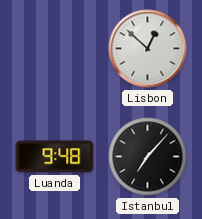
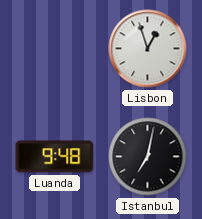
Lisbon: 12:52 -> 12:57
Istanbul: 7:07 -> 7:02
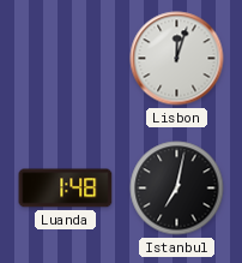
Lisbon: 12:57 -> 12:03
Luanda: 9:48 -> 1:48
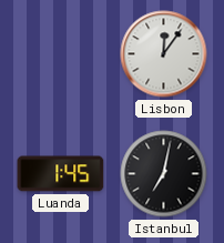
Lisbon: 12:03 -> 12:06
Luanda: 1:48 -> 1:45
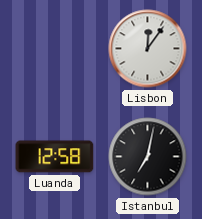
Luanda: 1:45 -> 12:58
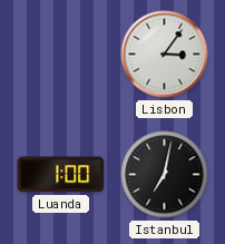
Lisbon: 12:06 -> 3:06
Luanda: 12:58 -> 1:00
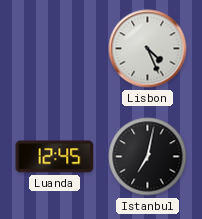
Lisbon: 3:06 -> 4:26
Luanda: 1:00 -> 12:45
